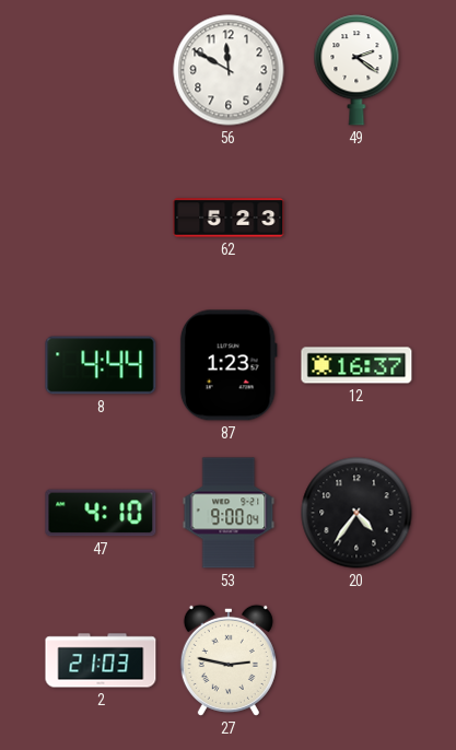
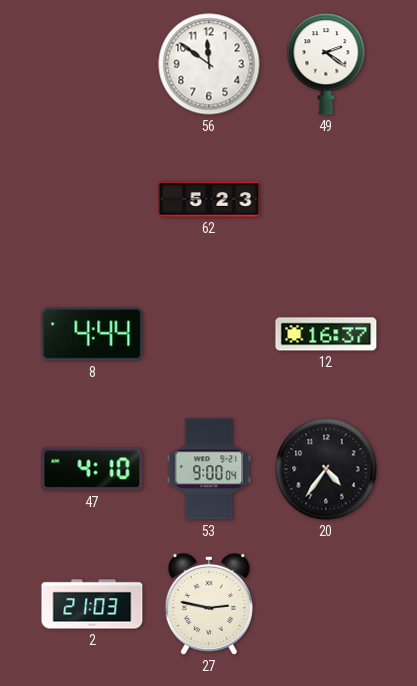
56: 11:50 -> 11:51
87: 1:23 -> none
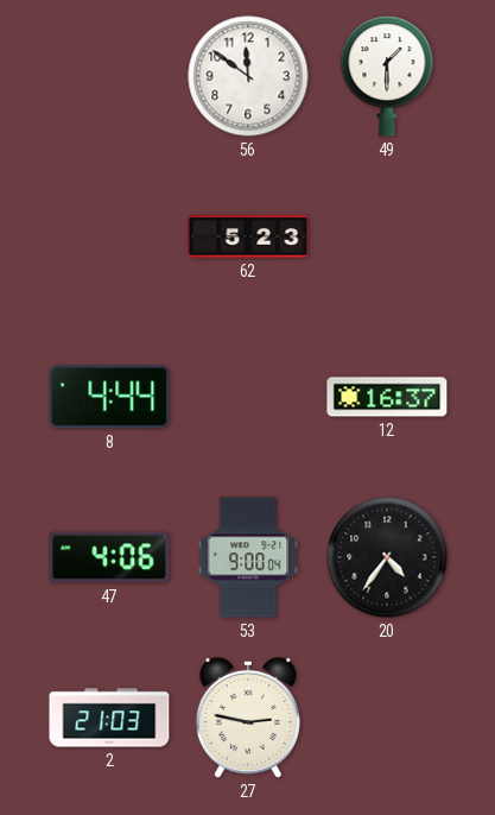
49: 2:21 -> 1:30
47: 4:10 -> 4:06
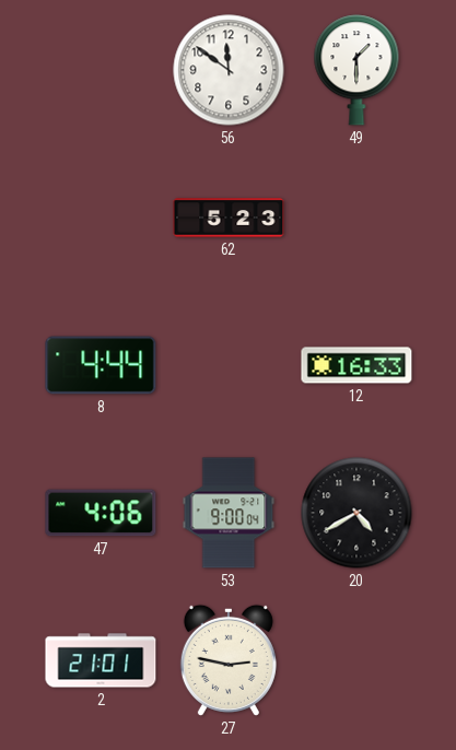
12: 16:37 -> 16:33
20: 4:36 -> 4:40
2: 21:03 -> 21:01
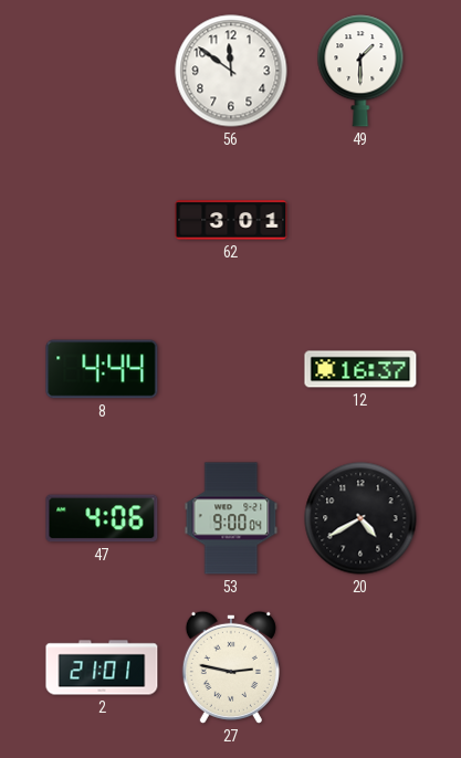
62: 5:23 -> 3:01
12: 16:33 -> 16:37
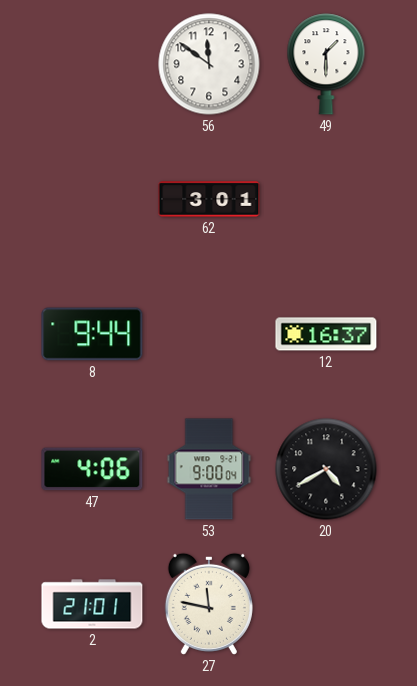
8: 4:44 -> 9:44
27: 2:47 -> 11:47
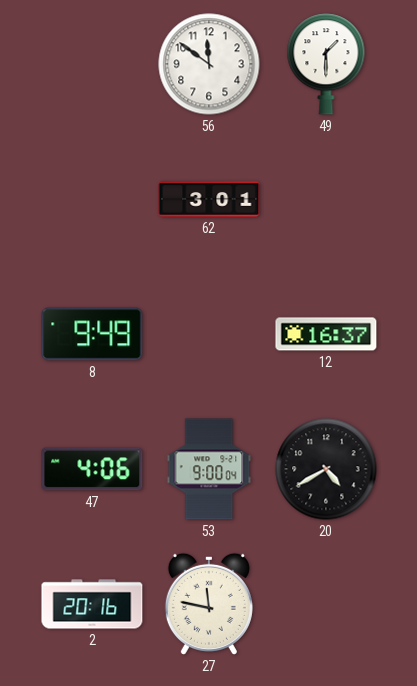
8: 9:44 -> 9:49
2: 21:01 -> 20:16
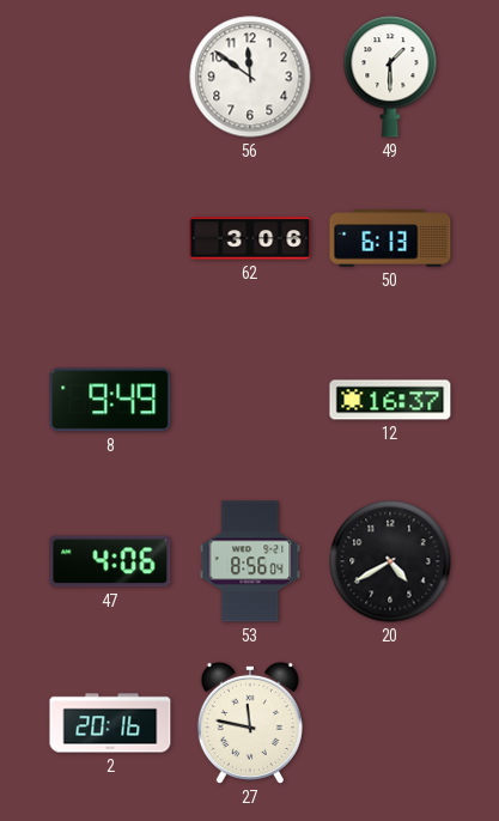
62: 3:01 -> 3:06
50: none -> 6:13
53: 9:00 -> 8:56
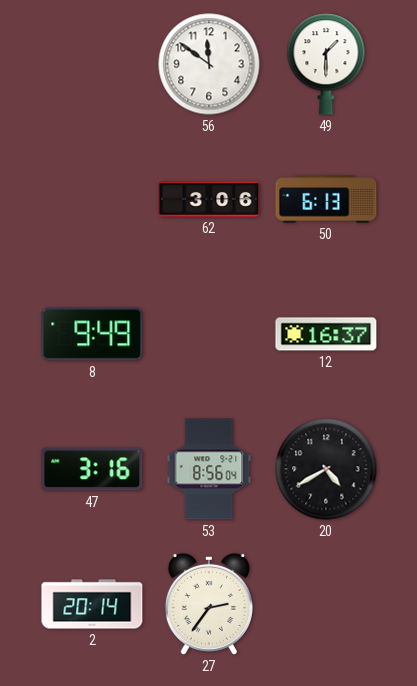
47: 4:06 -> 3:16
2: 20:16 -> 20:14
27: 11:47 -> 2:36
